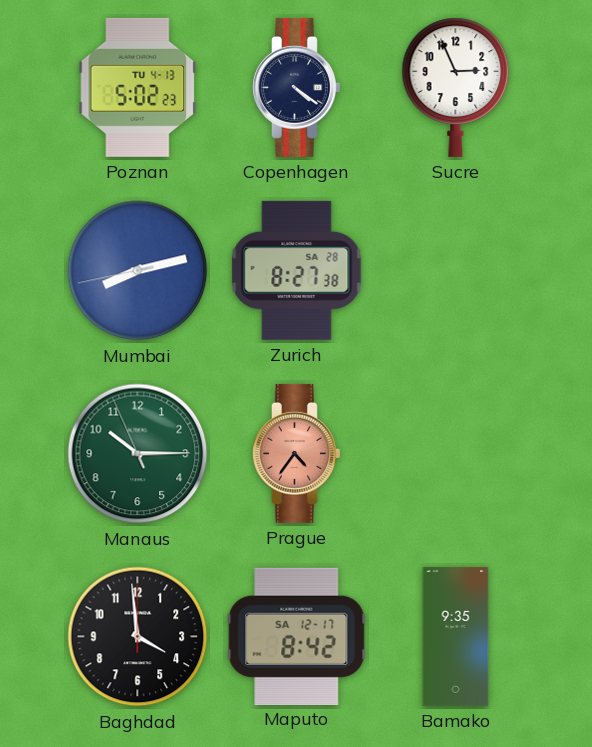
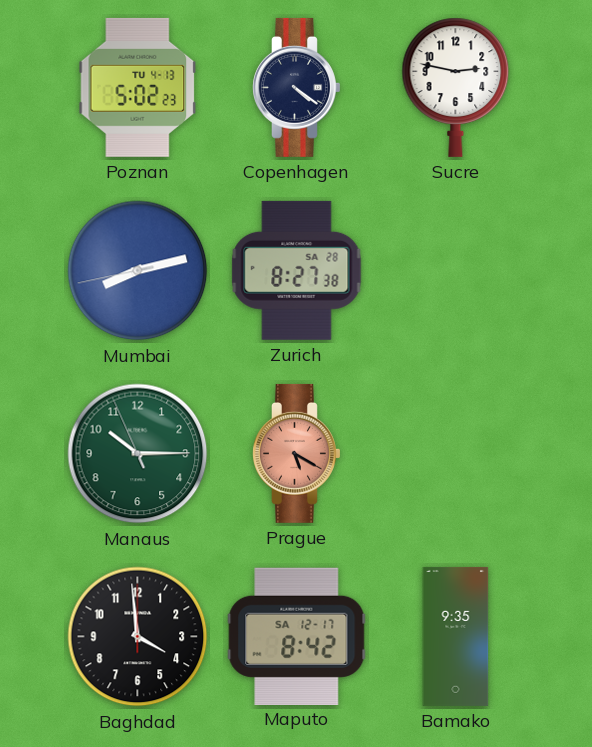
Sucre: 2:56 -> 2:47
Prague: 4:36 -> 5:20
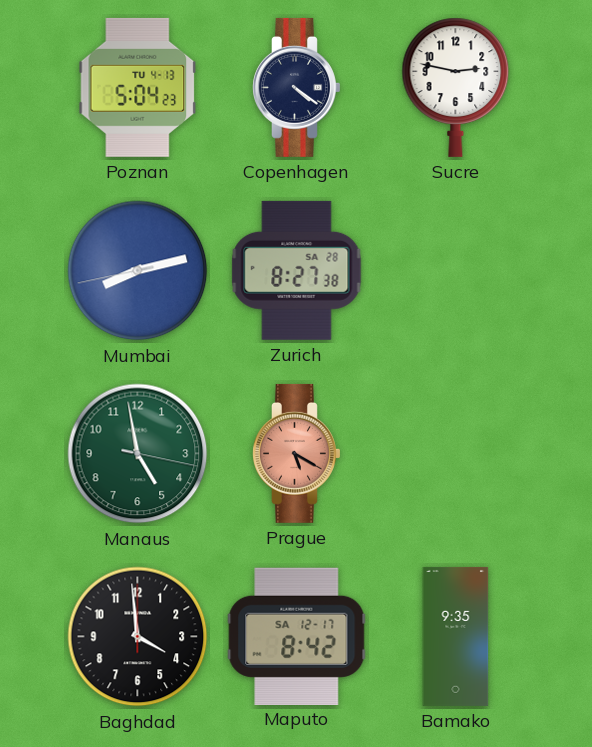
Poznan: 5:02 -> 5:04
Manaus: 10:14 -> 4:58
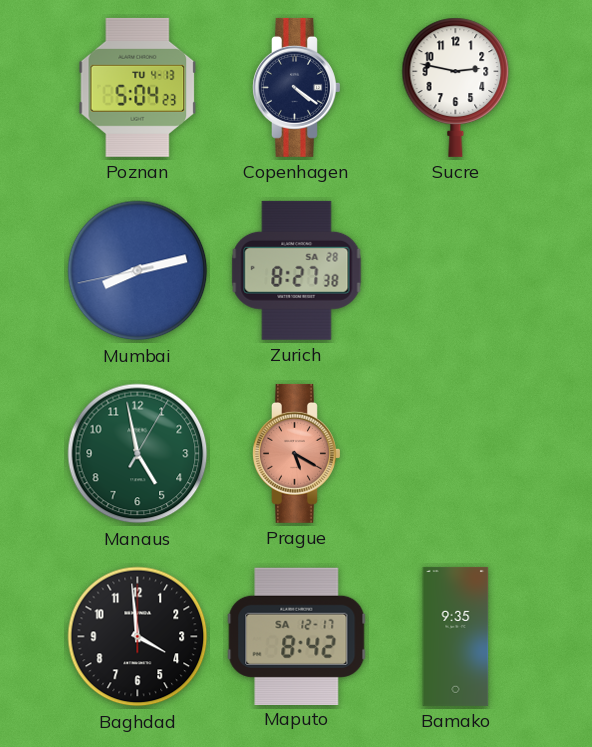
Manaus: 4:58:17 -> 4:58:05
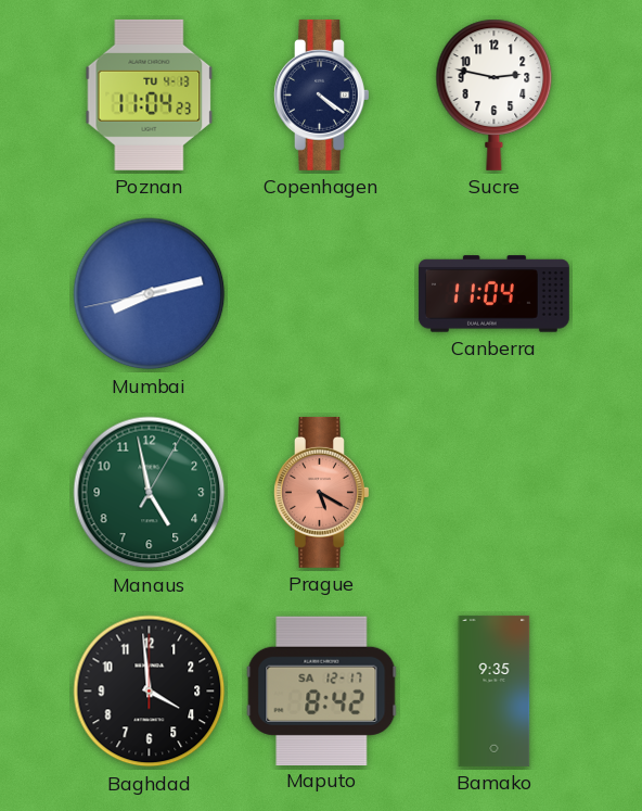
Poznan: 5:04 -> 11:04
Zurich: 8:27 -> none
Canberra: none -> 11:04
